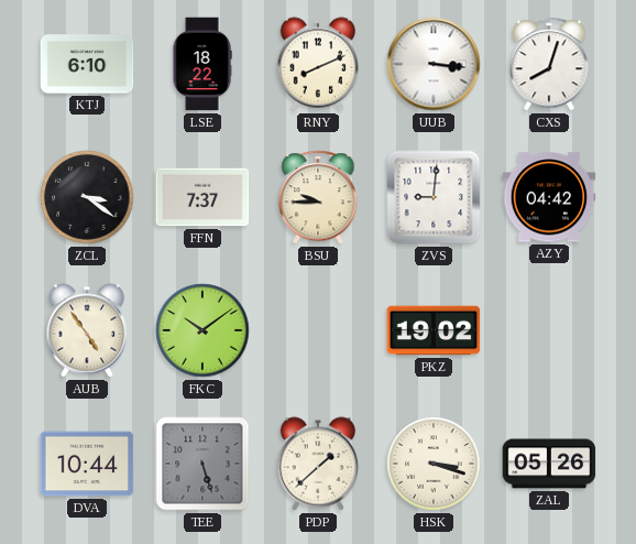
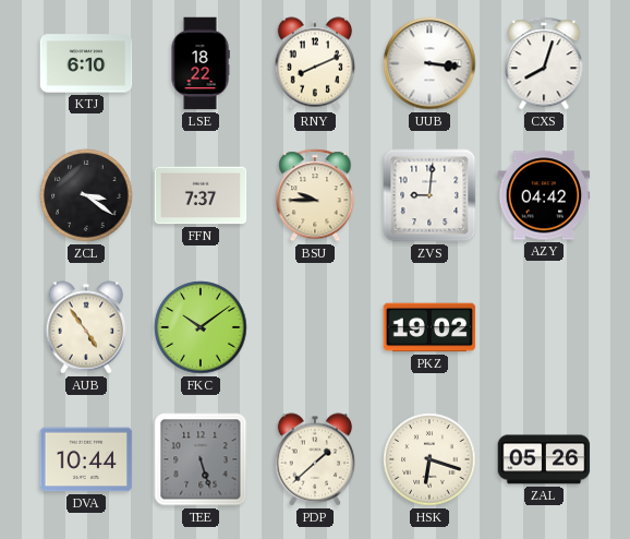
HSK: 3:18 -> 6:18
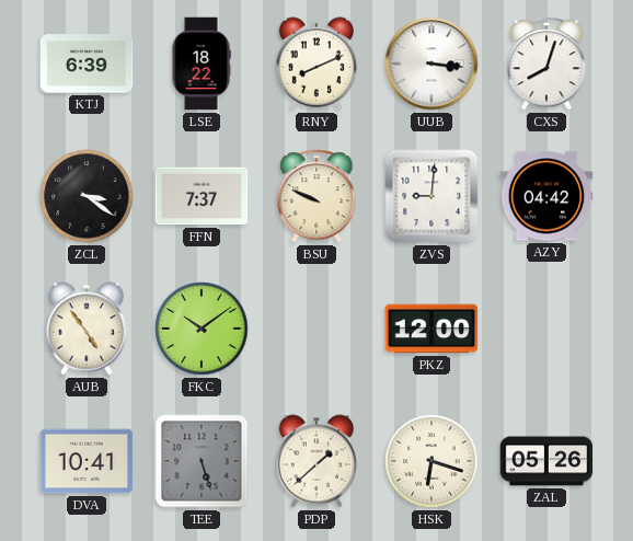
KTJ: 6:10 -> 6:39
BSU: 9:45 -> 9:49
PKZ: 19:02 -> 12:00
DVA: 10:44 -> 10:41
